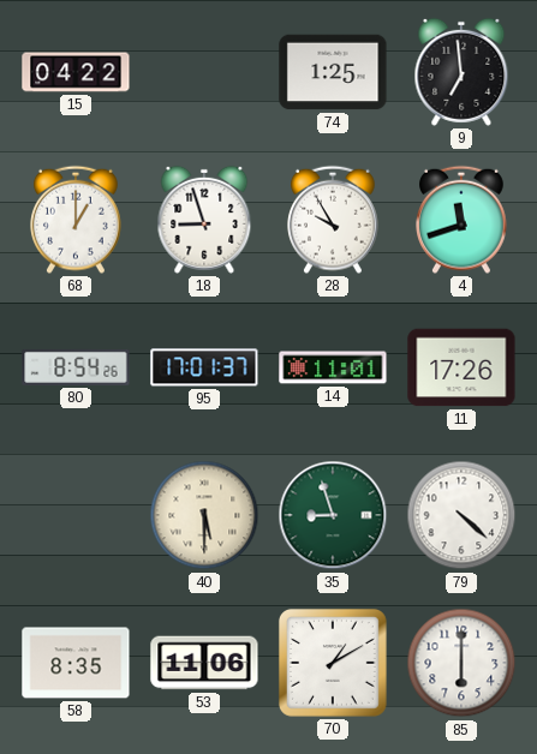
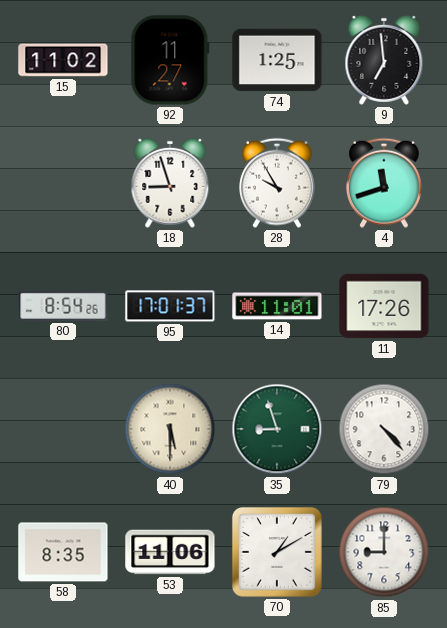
15: 04:22 -> 11:02
92: none -> 11:27
68: 1:00 -> none
79: 4:22 -> 4:23
85: 6:00 -> 9:00
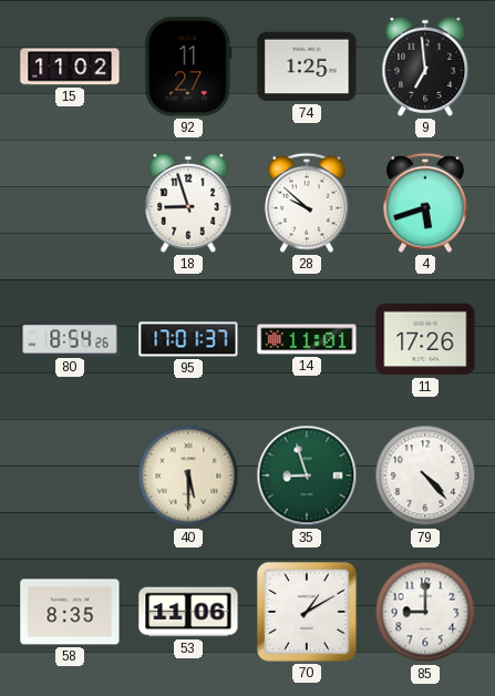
28: 9:55 -> 9:52
4: 11:42 -> 5:42
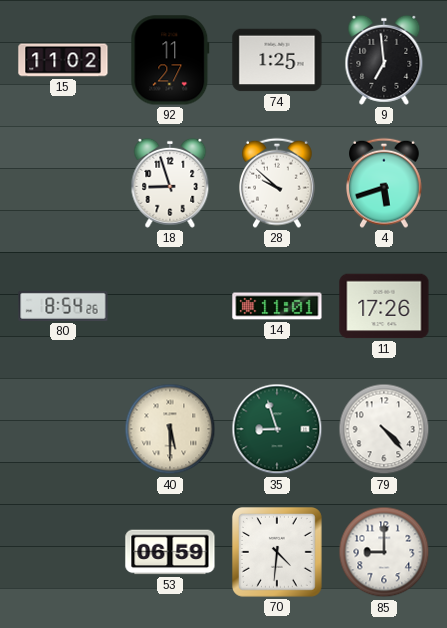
95: 17:01 -> none
58: 8:35 -> none
53: 11:06 -> 06:59
70: 1:10 -> 4:31
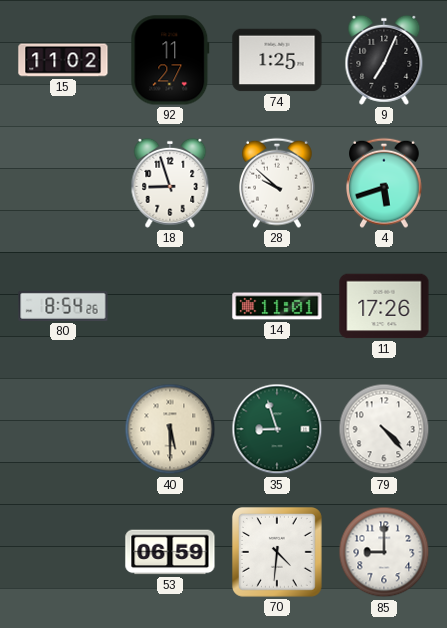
9: 6:59 -> 7:04
